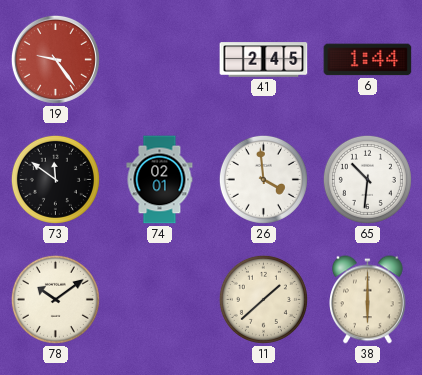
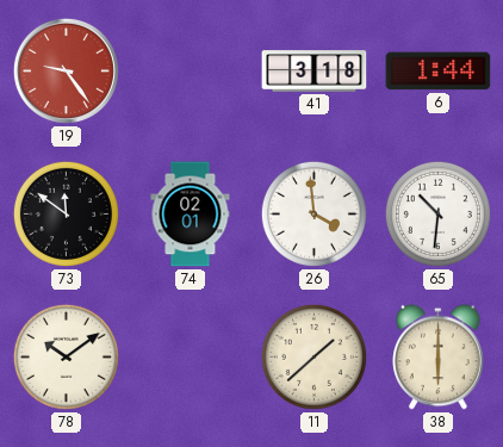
41: 2:45 -> 3:18
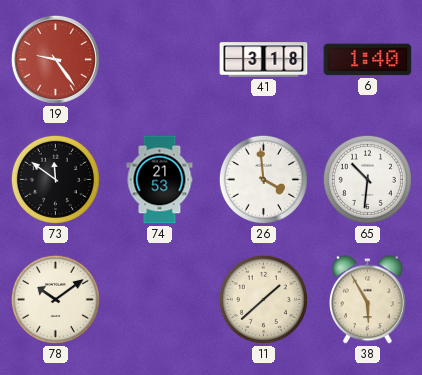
6: 1:44 -> 1:40
74: 02:01 -> 21:53
38: 6:00 -> 5:55
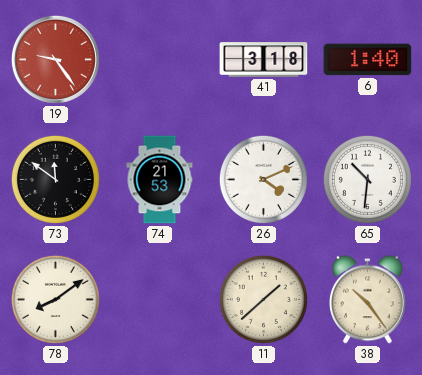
26: 3:59 -> 4:11
78: 10:09 -> 8:09
38: 5:55 -> 10:24
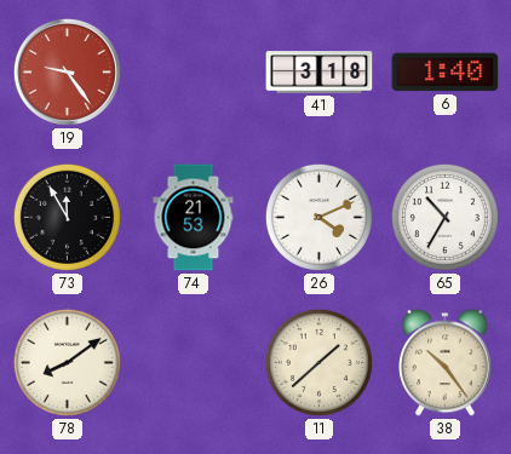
73: 11:51 -> 11:55
65: 10:31 -> 10:35
